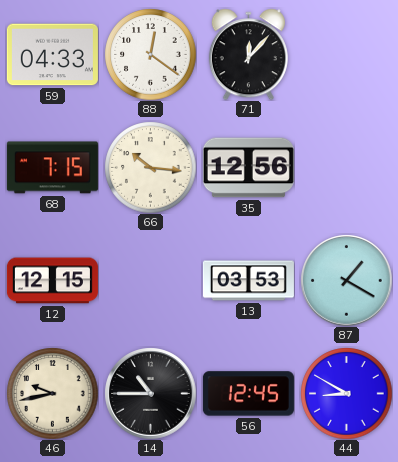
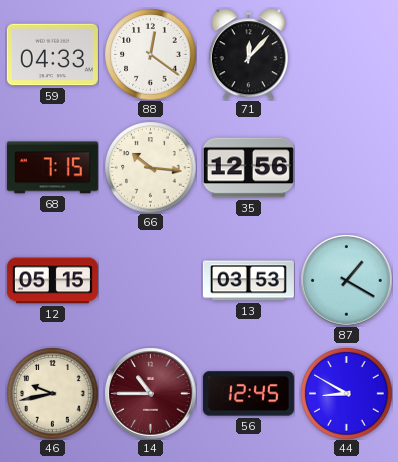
12: 12:15 -> 05:15
14 dial: black -> burgundy
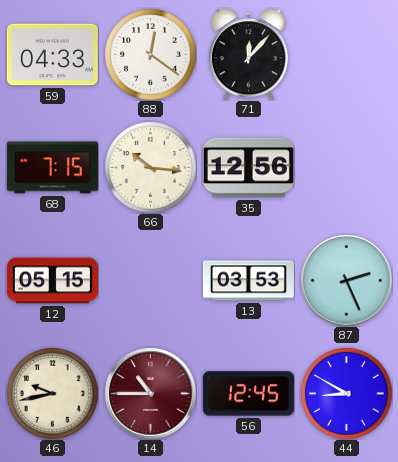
87: 1:20 -> 2:26
